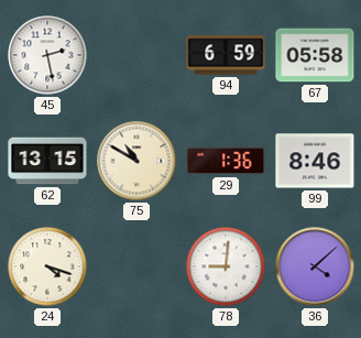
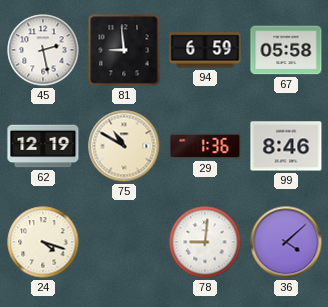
81: none -> 8:59
62: 13:15 -> 12:19
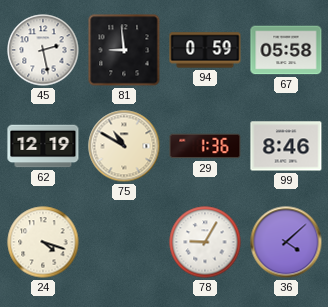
94: 6:59 -> 0:59
78: 9:01 -> 9:05
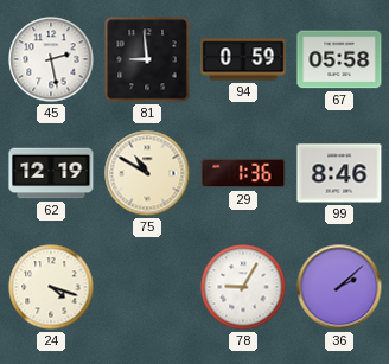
36: 4:08 -> 2:08
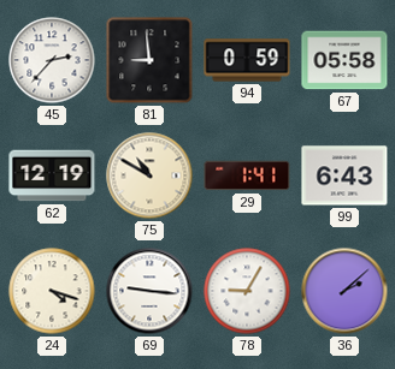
45: 2:28 -> 2:37
29: 1:36 -> 1:41
99: 8:46 -> 6:43
69: none -> 9:16
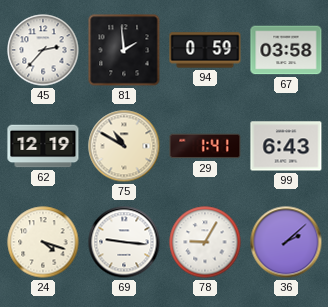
81: 8:59 -> 1:59
67: 05:58 -> 03:58
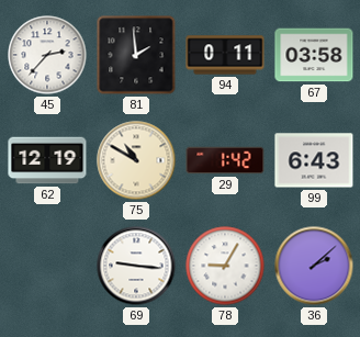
94: 0:59 -> 0:11
29: 1:41 -> 1:42
24: 4:18 -> none
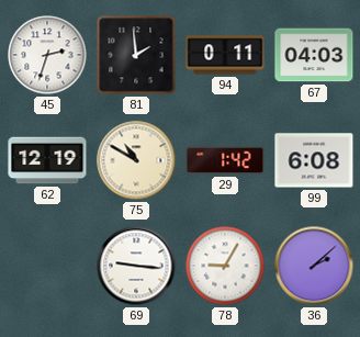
45: 2:37 -> 2:33
67: 03:58 -> 04:03
99: 6:43 -> 6:08
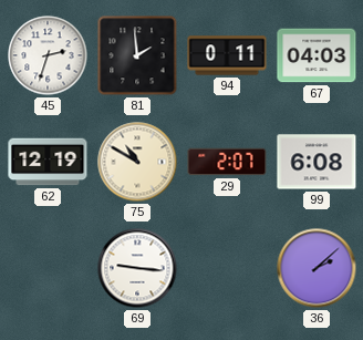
29: 1:42 -> 2:07
78: 9:05 -> none
